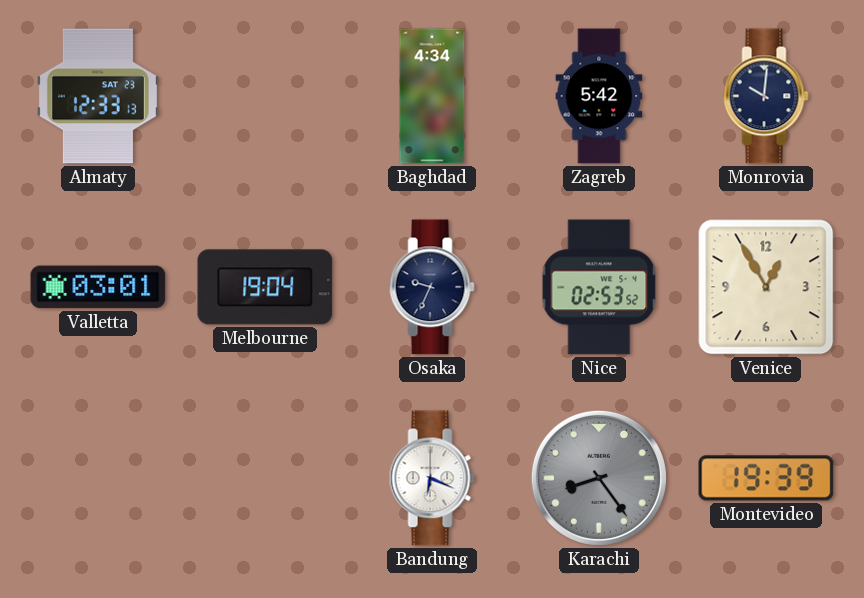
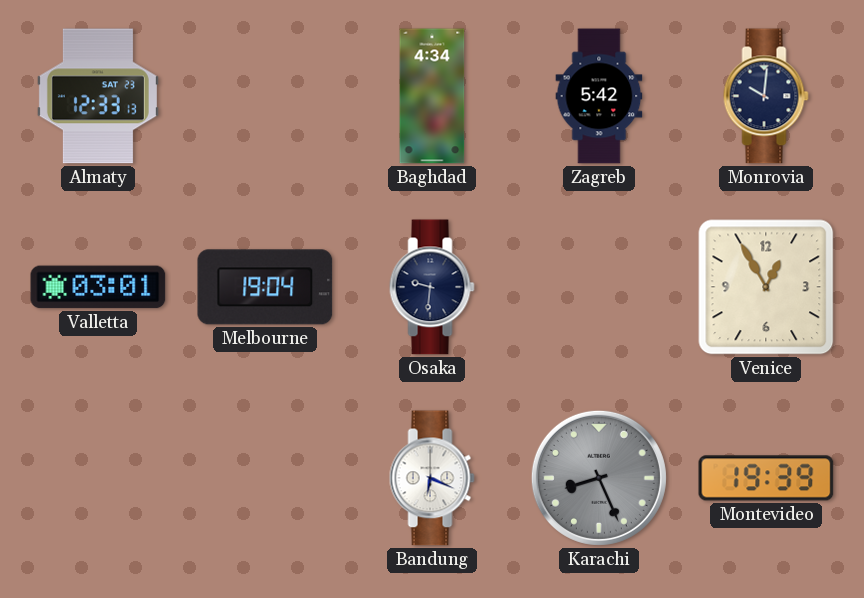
Osaka: 9:34 -> 9:31
Nice: 02:53 -> none
Karachi: 8:24 -> 8:26
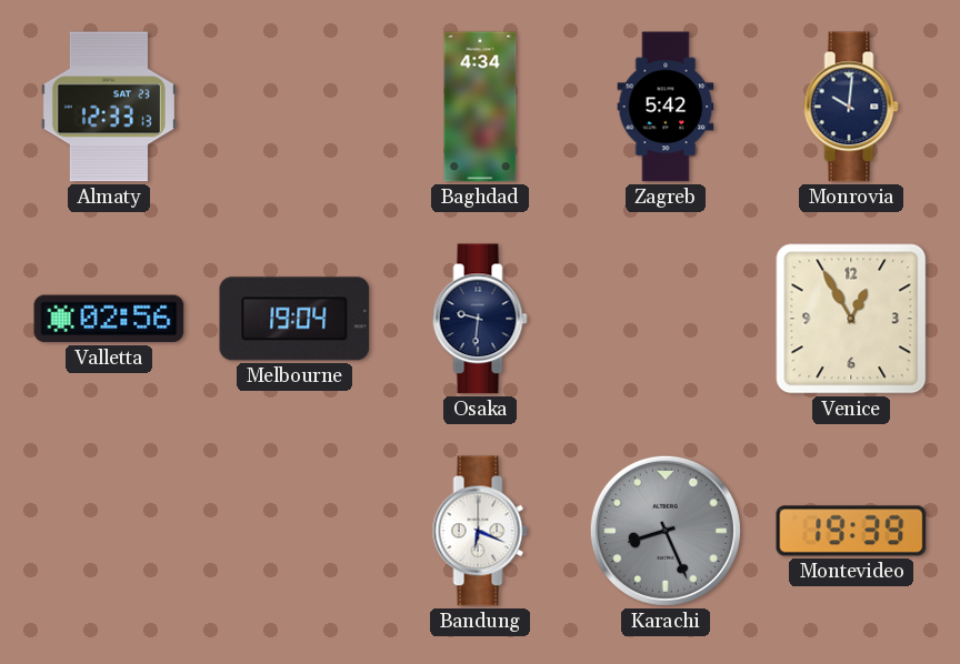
Valletta: 03:01 -> 02:56
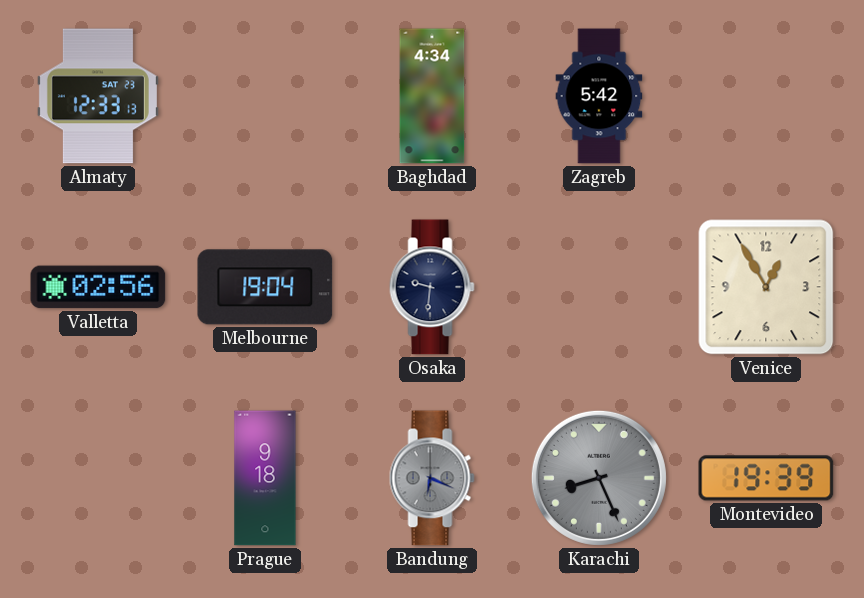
Monrovia: 10:01 -> none
Prague: none -> 9:18
Bandung dial: white -> grey
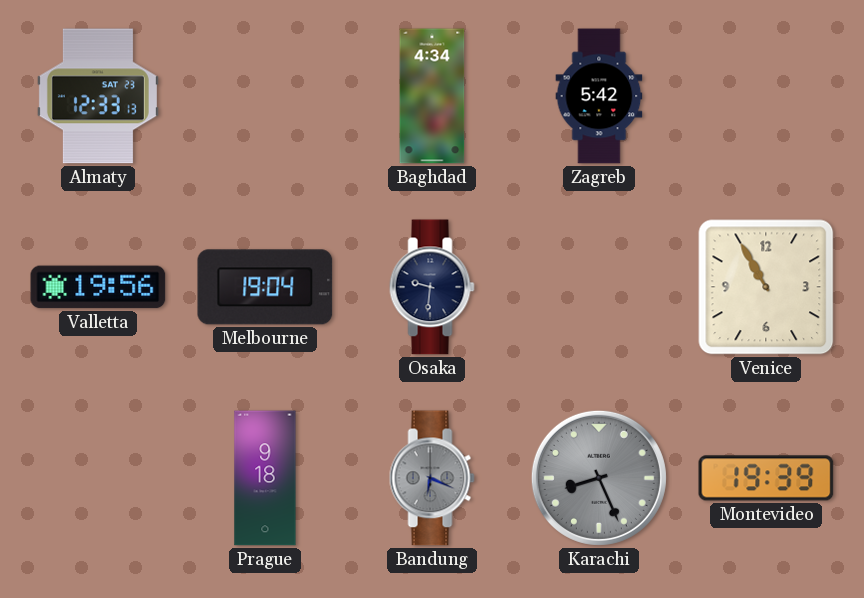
Valletta: 02:56 -> 19:56
Venice: 12:55 -> 10:55
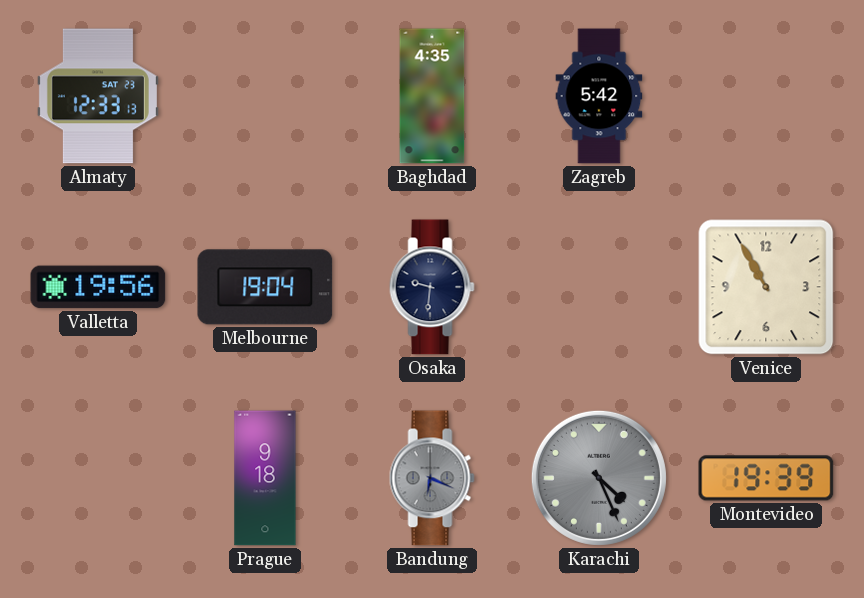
Baghdad: 4:34 -> 4:35
Karachi: 8:26 -> 4:26
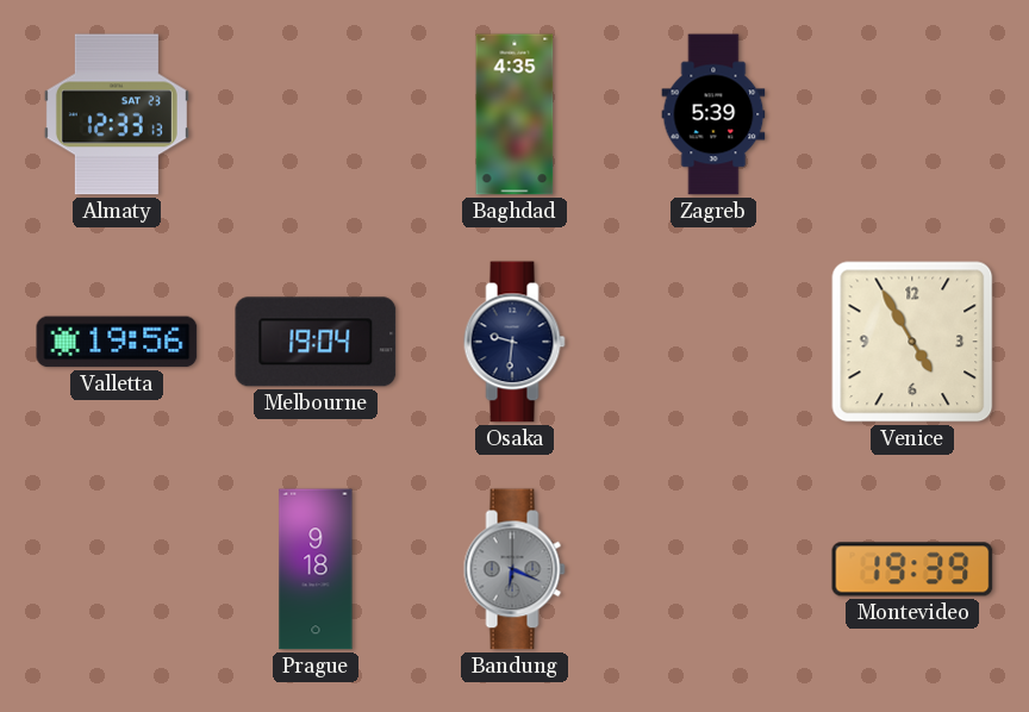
Zagreb: 5:42 -> 5:39
Venice: 10:55 -> 4:55
Karachi: 4:26 -> none
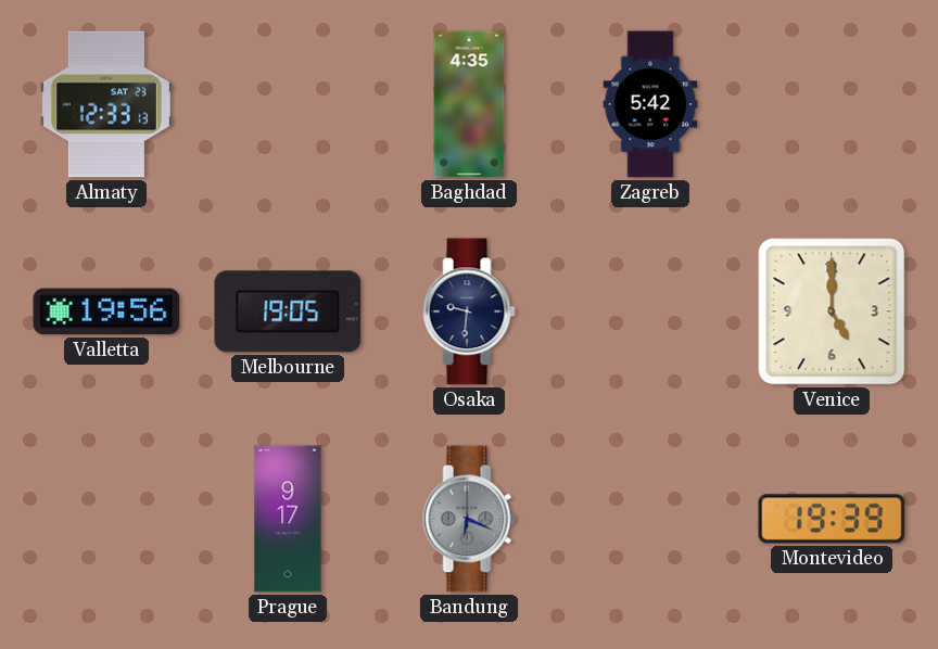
Zagreb: 5:39 -> 5:42
Melbourne: 19:04 -> 19:05
Venice: 4:55 -> 5:00
Prague: 9:18 -> 9:17
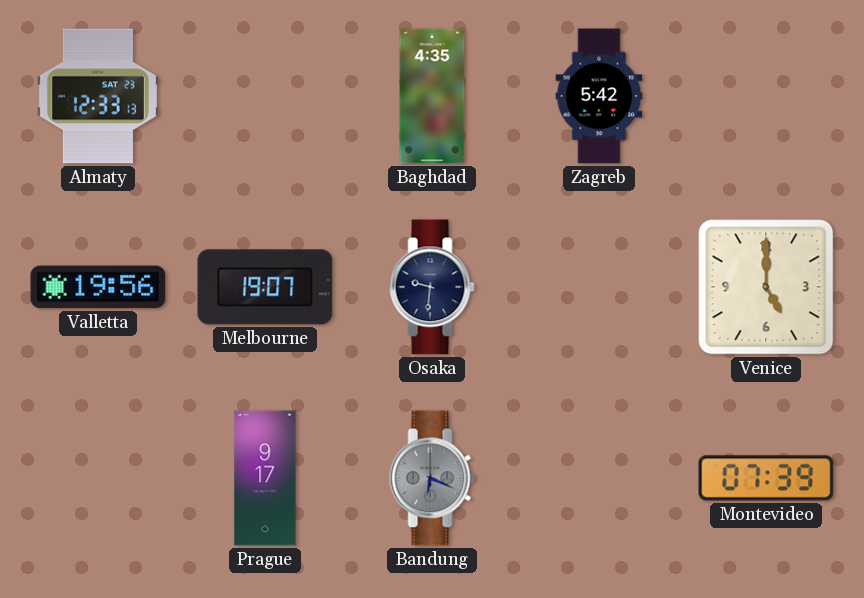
Melbourne: 19:05 -> 19:07
Montevideo: 19:39 -> 07:39
